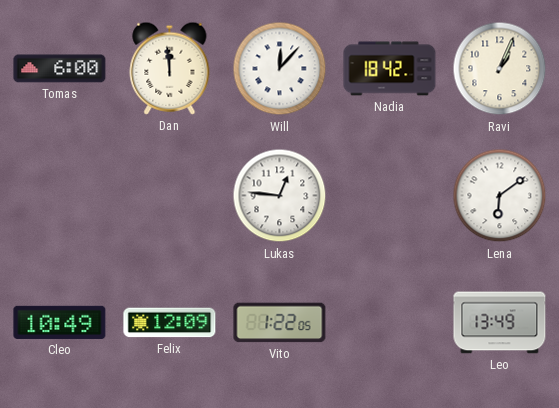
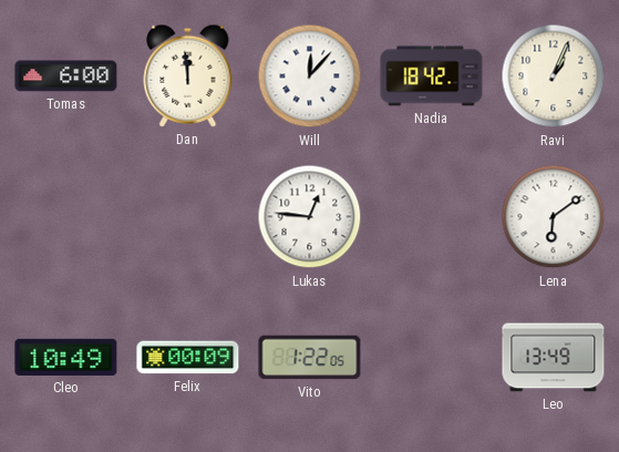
Felix: 12:09 -> 00:09
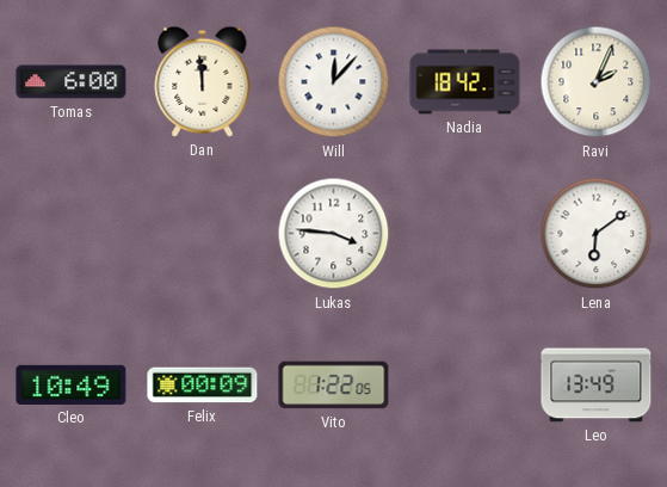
Ravi: 1:04 -> 2:04
Lukas: 12:46 -> 3:46
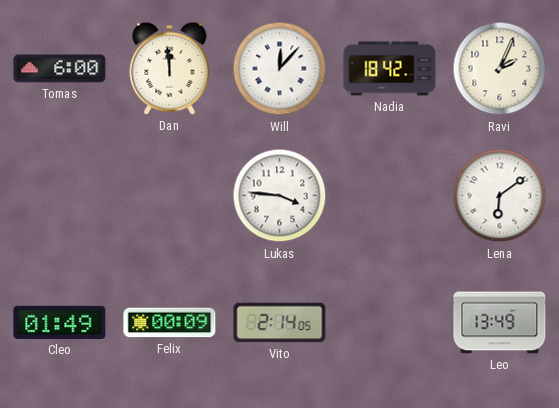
Cleo: 10:49 -> 01:49
Vito: 1:22 -> 2:14
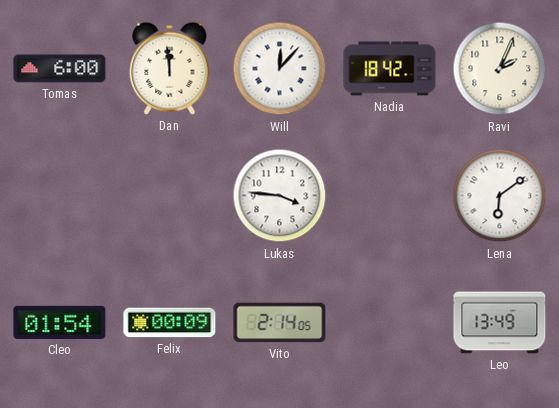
Cleo: 01:49 -> 01:54
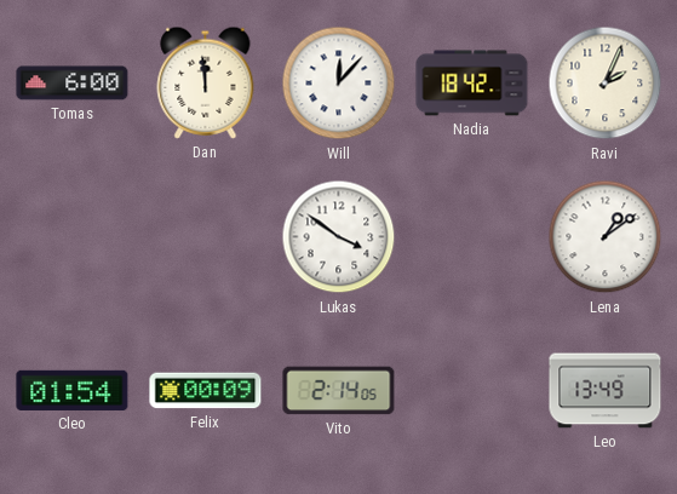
Lukas: 3:46 -> 3:51
Lena: 6:09 -> 1:09
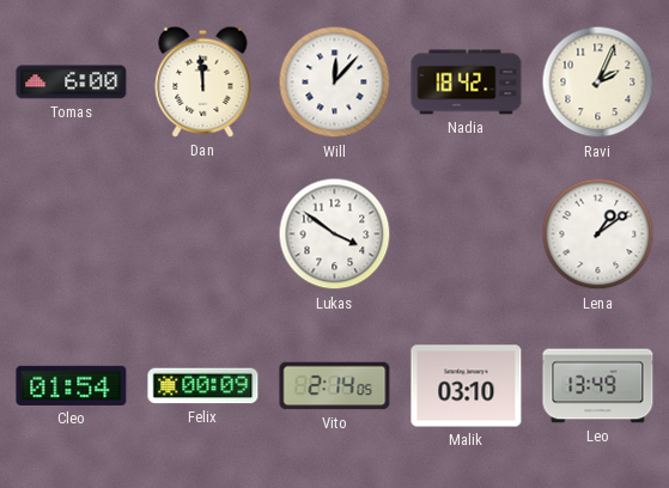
Malik: none -> 03:10
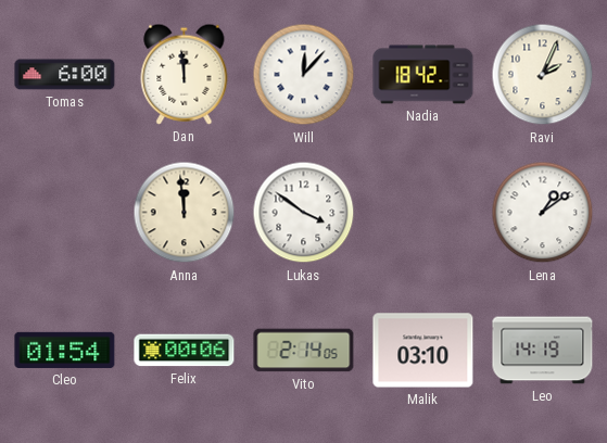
Anna: none -> 11:59
Felix: 00:09 -> 00:06
Leo: 13:49 -> 14:19
